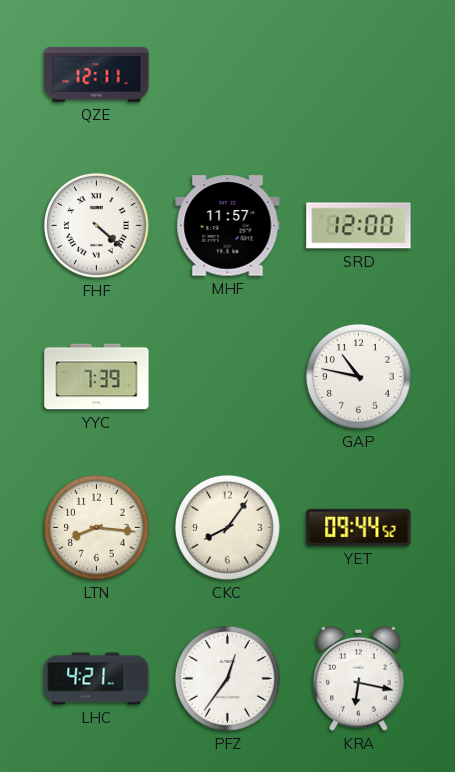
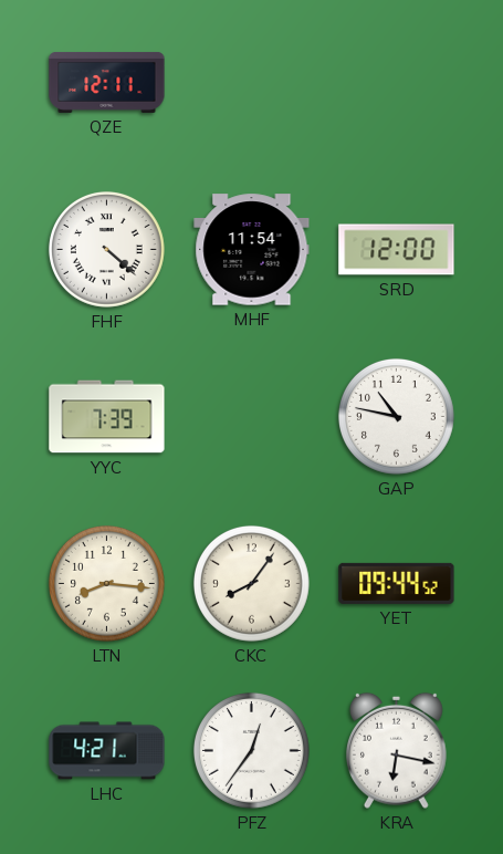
MHF: 11:57 -> 11:54
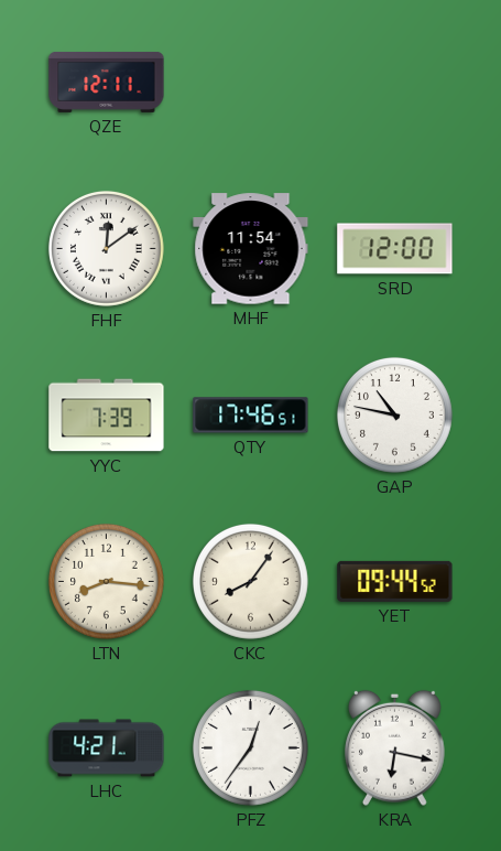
FHF: 4:22 -> 12:09
QTY: none -> 17:46
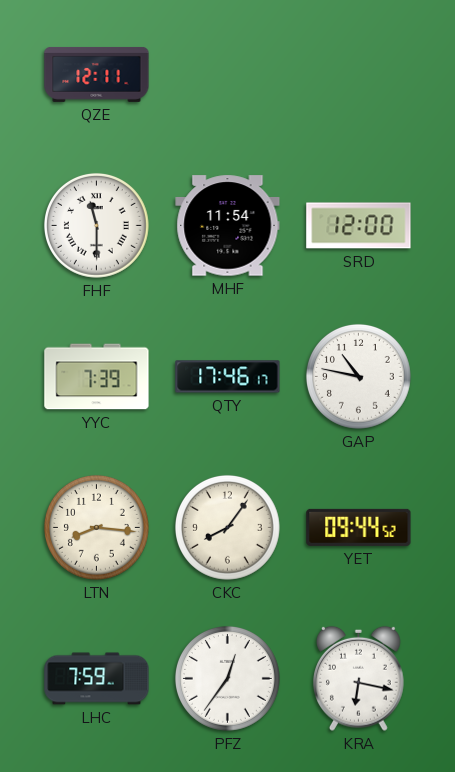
FHF: 12:09 -> 11:30
QTY: 17:46:51 -> 17:46:17
LHC: 4:21 -> 7:59
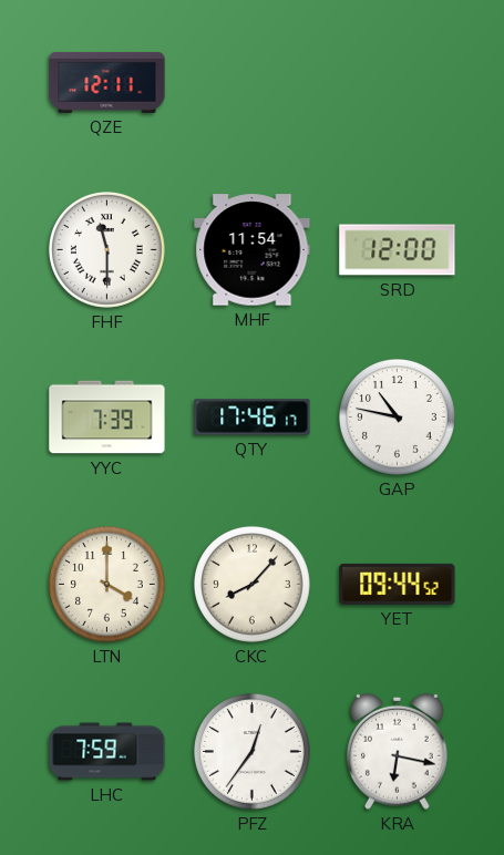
LTN: 8:16 -> 4:00
CKC: 8:06 -> 8:07
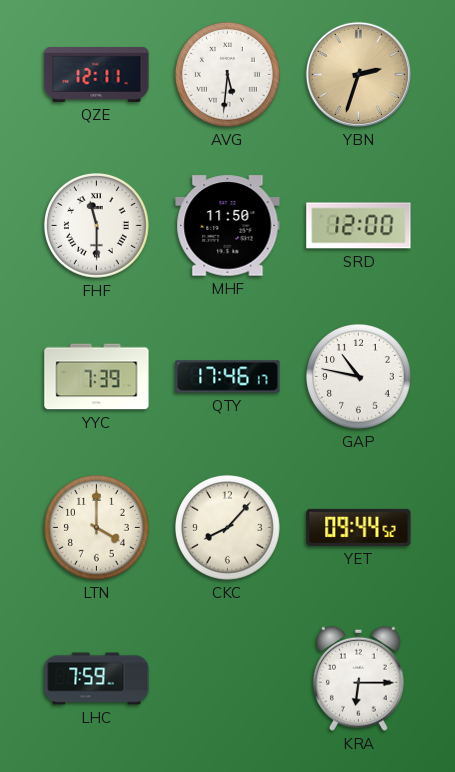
AVG: none -> 5:31
YBN: none -> 2:33
MHF: 11:54 -> 11:50
PFZ: 12:36 -> none
KRA: 6:17 -> 6:15
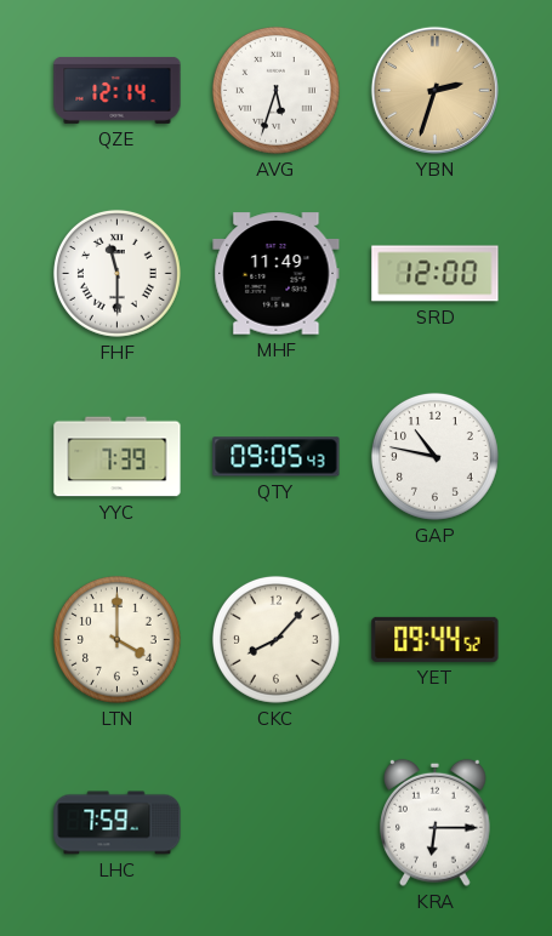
QZE: 12:11 -> 12:14
AVG: 5:31 -> 5:33
MHF: 11:50 -> 11:49
QTY: 17:46 -> 09:05
